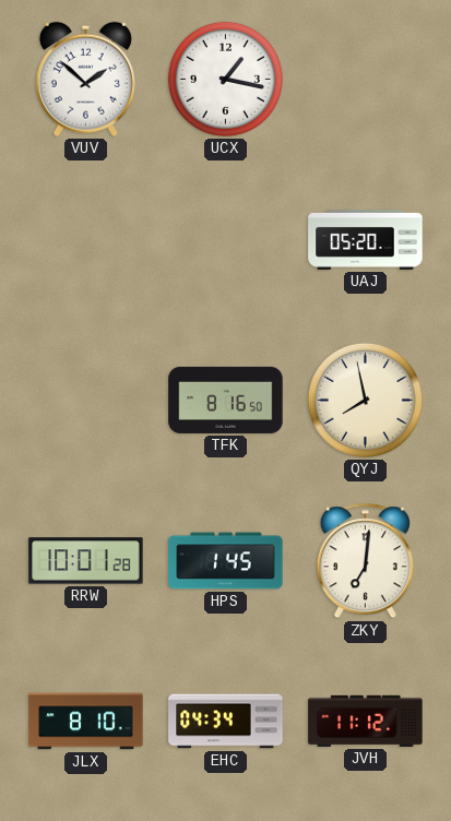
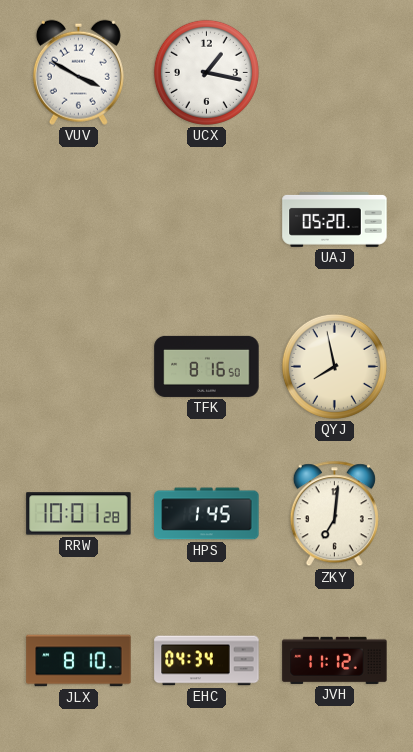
VUV: 1:52 -> 3:50
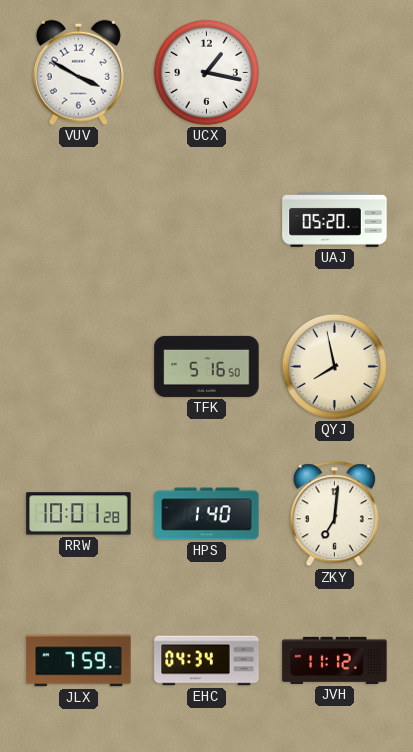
TFK: 8:16 -> 5:16
HPS: 1:45 -> 1:40
JLX: 8:10 -> 7:59
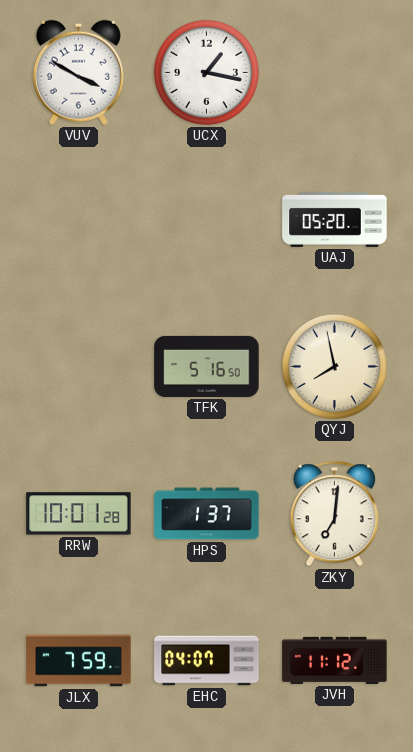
HPS: 1:40 -> 1:37
EHC: 04:34 -> 04:07
